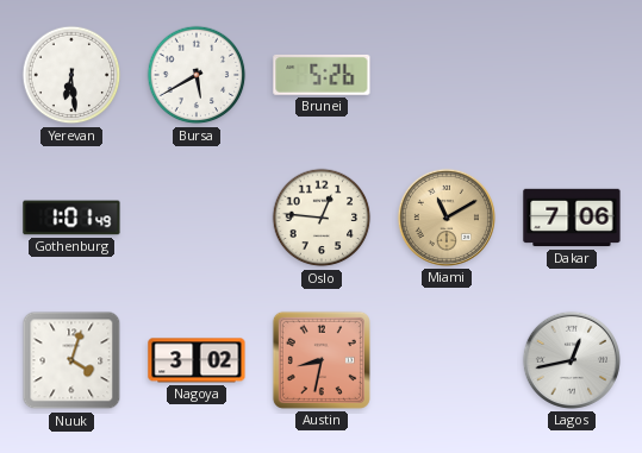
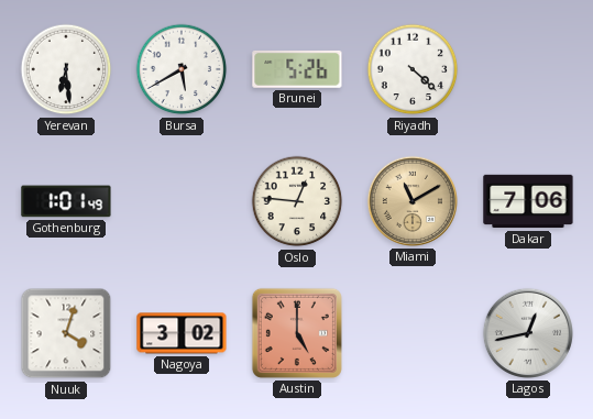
Riyadh: none -> 4:22
Austin: 8:32 -> 5:00
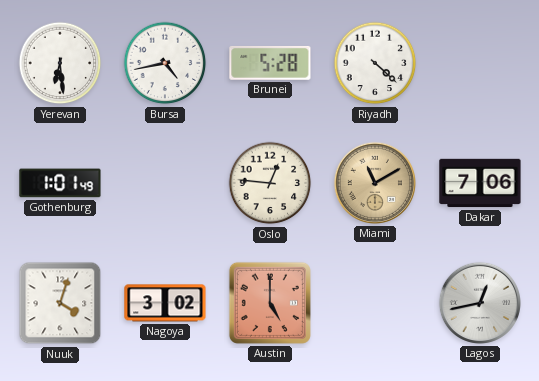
Bursa: 5:40 -> 4:43
Brunei: 5:26 -> 5:28
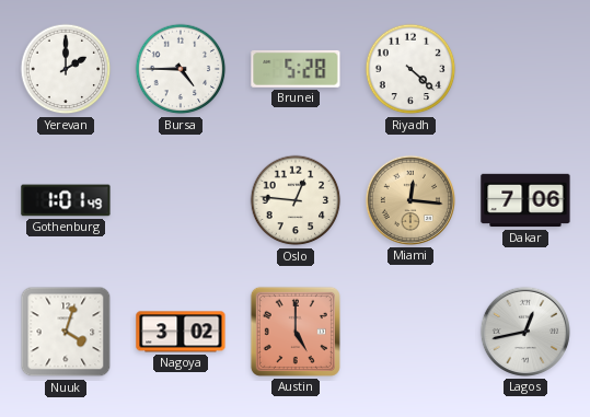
Yerevan: 6:29 -> 2:00
Bursa: 4:43 -> 4:45
Miami: 11:10 -> 12:16
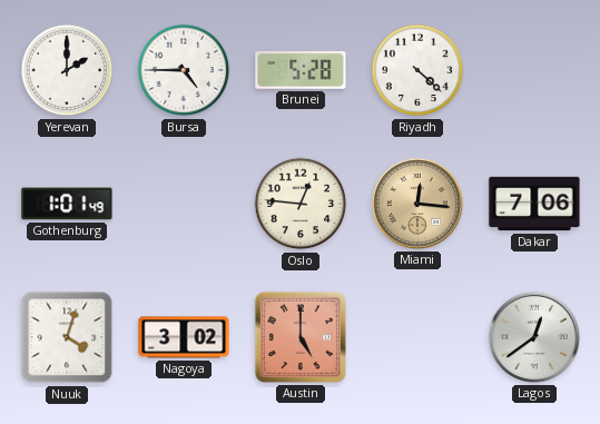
Lagos: 12:43 -> 12:39
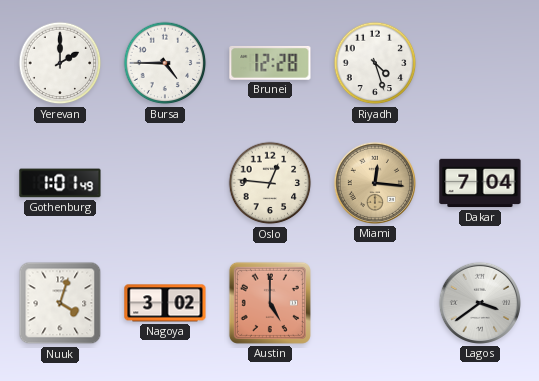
Brunei: 5:28 -> 12:28
Riyadh: 4:22 -> 4:27
Dakar: 7:06 -> 7:04
Lagos: 12:39 -> 3:39
